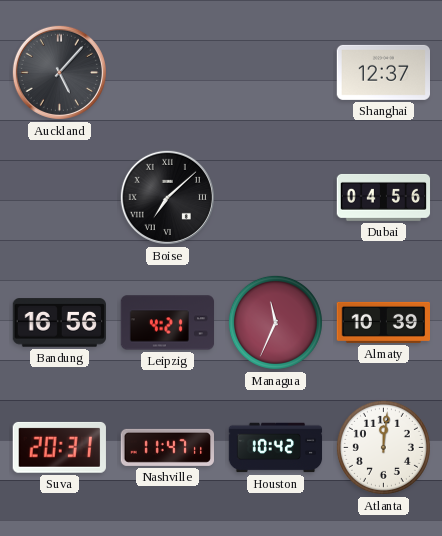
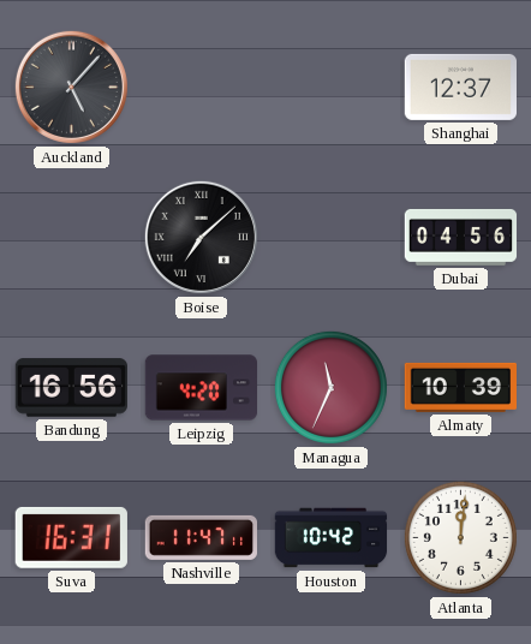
Leipzig: 4:21 -> 4:20
Suva: 20:31 -> 16:31
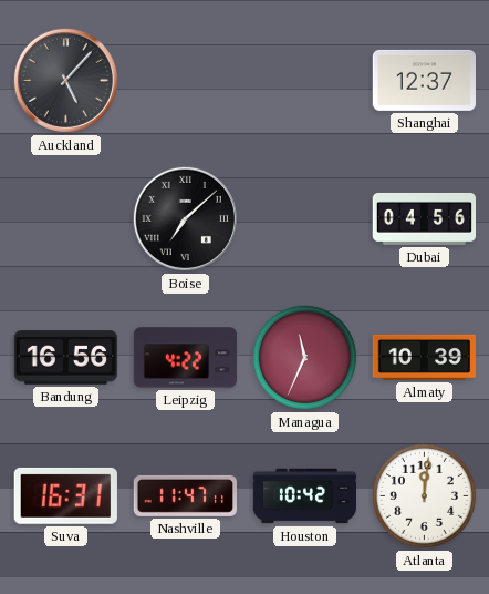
Leipzig: 4:20 -> 4:22
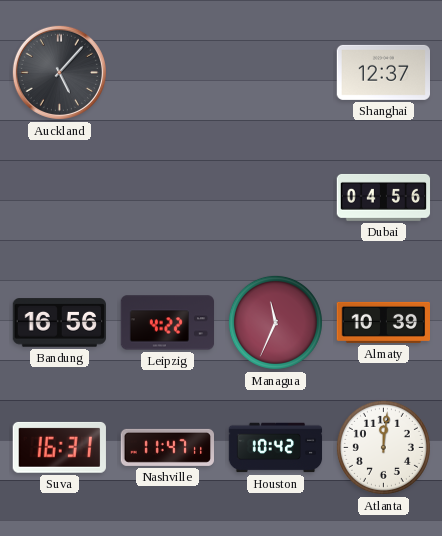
Boise: 7:08 -> none
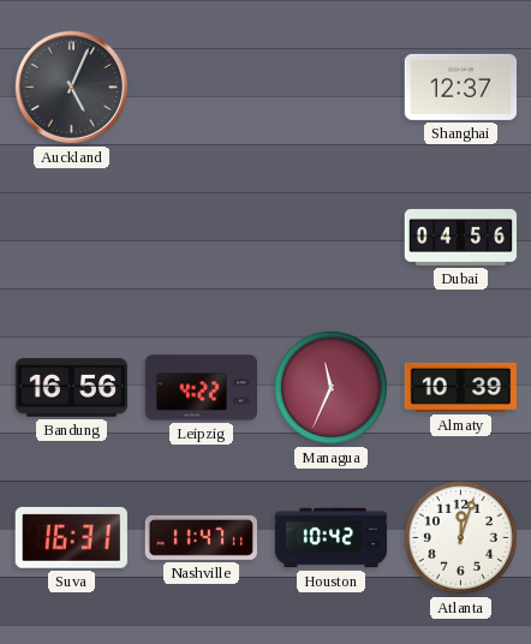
Auckland: 5:07 -> 5:04
Atlanta: 12:01 -> 12:03
